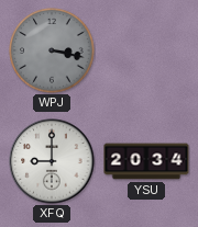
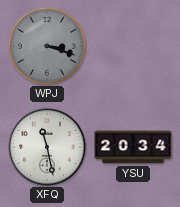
WPJ: 3:17 -> 3:18
XFQ: 9:00 -> 11:28
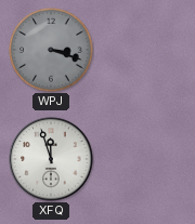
XFQ: 11:28 -> 11:57
YSU: 20:34 -> none
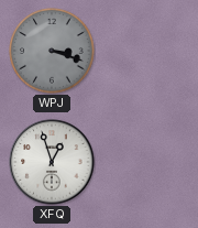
XFQ: 11:57 -> 12:57
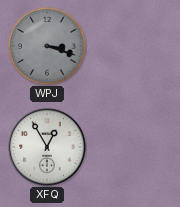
XFQ: 12:57 -> 12:55
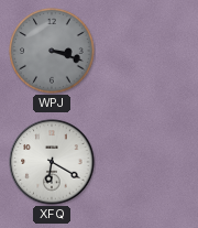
XFQ: 12:55 -> 6:20
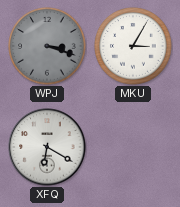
MKU: none -> 3:05
